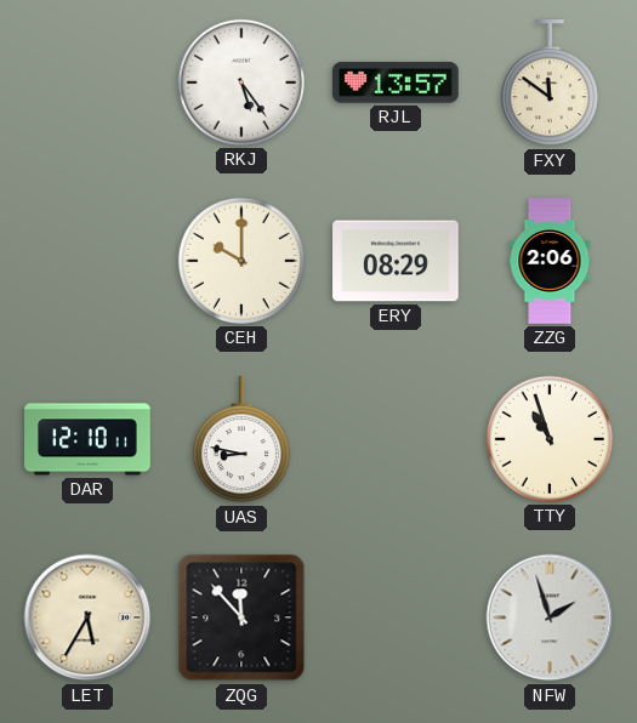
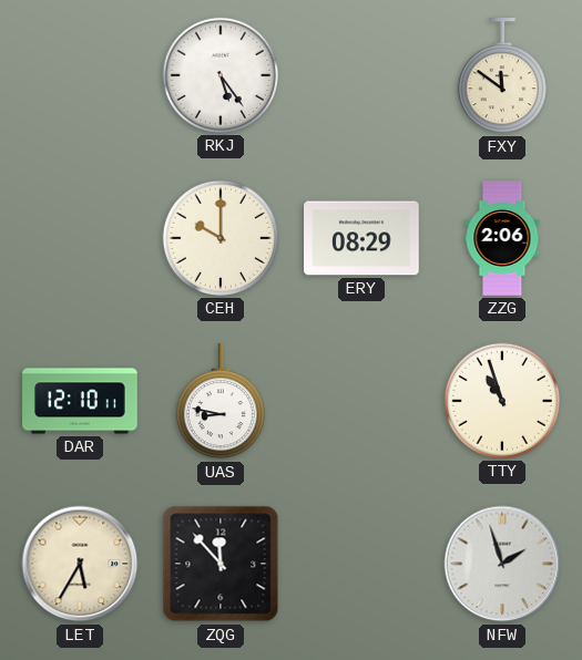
RJL: 13:57 -> none
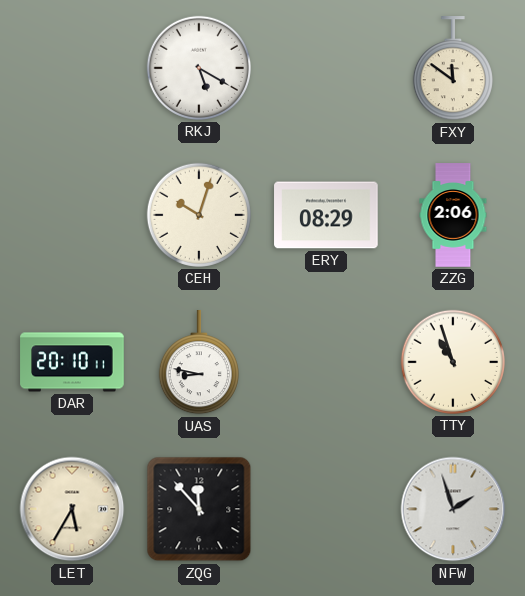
RKJ: 5:24 -> 5:20
CEH: 10:00 -> 10:03
DAR: 12:10 -> 20:10
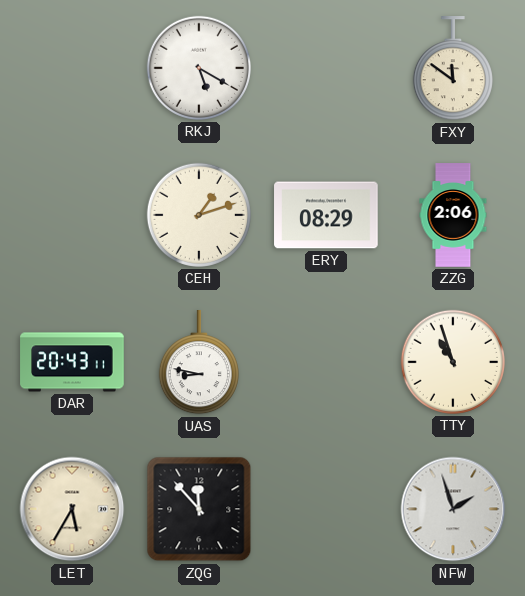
CEH: 10:03 -> 1:12
DAR: 20:10 -> 20:43
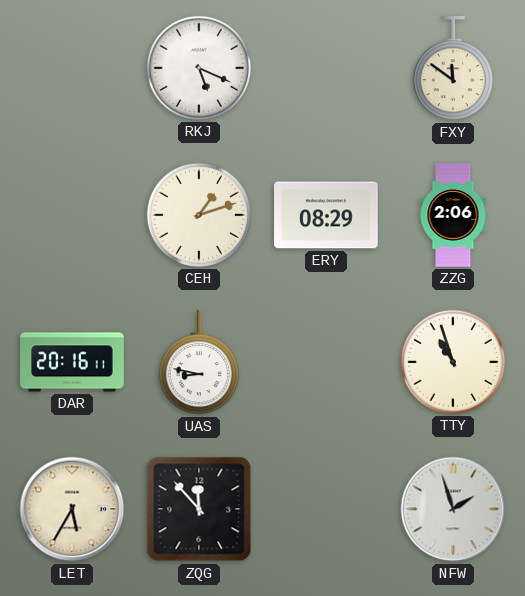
RKJ: 5:20 -> 5:19
DAR: 20:43 -> 20:16
